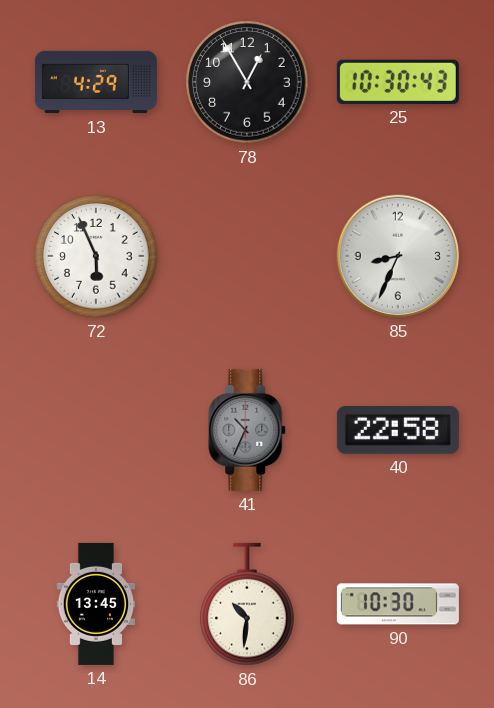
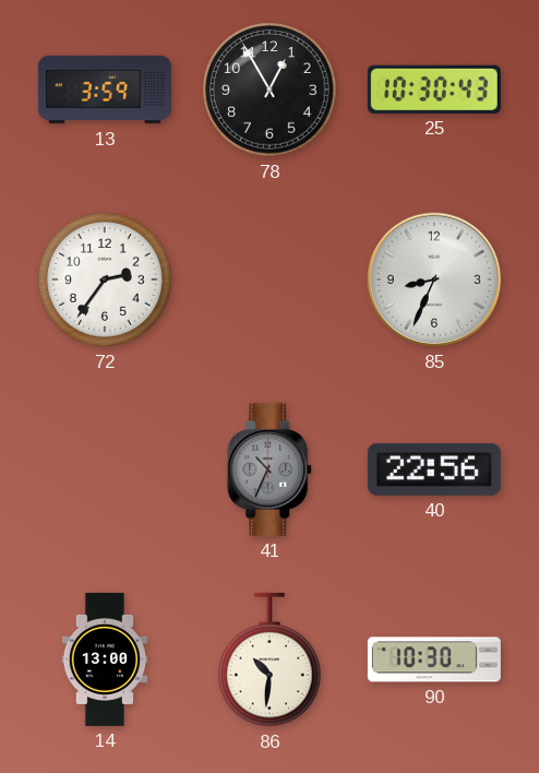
13: 4:29 -> 3:59
72: 5:56 -> 2:36
40: 22:58 -> 22:56
14: 13:45 -> 13:00
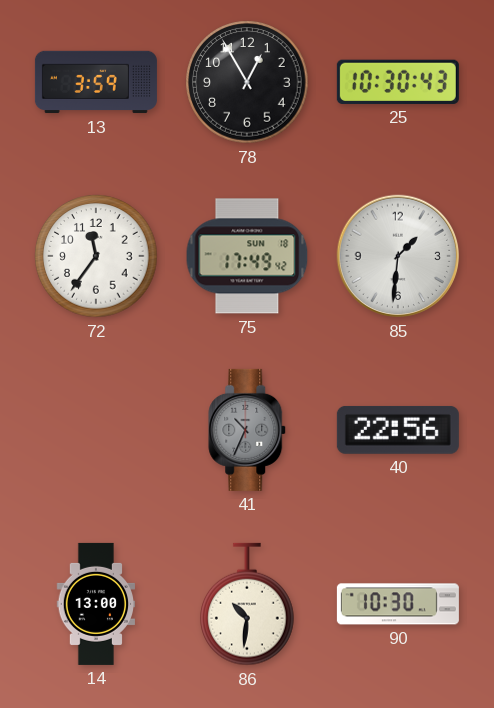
72: 2:36 -> 11:36
75: none -> 17:49
85: 8:34 -> 1:31
